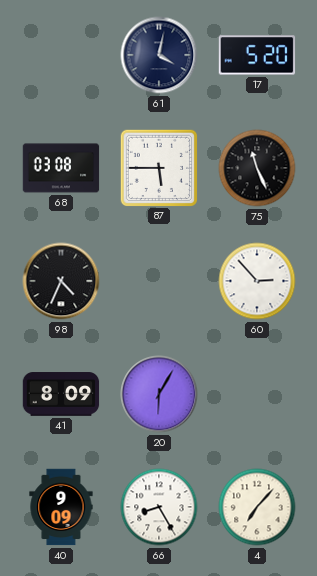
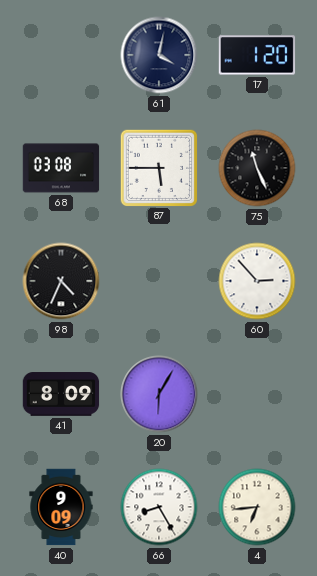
17: 5:20 -> 1:20
4: 7:07 -> 6:44
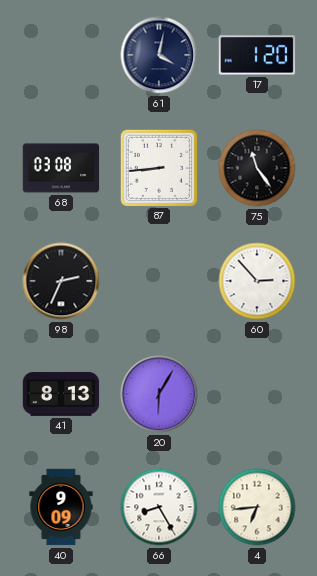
87: 5:45 -> 8:44
75: 11:26 -> 11:24
98: 4:34 -> 2:34
41: 8:09 -> 8:13
